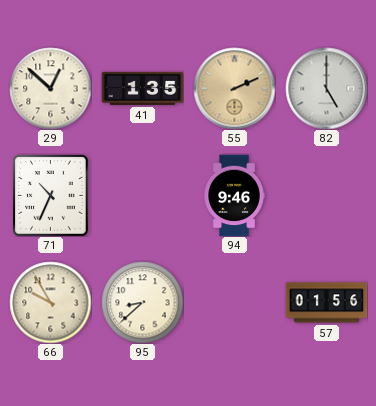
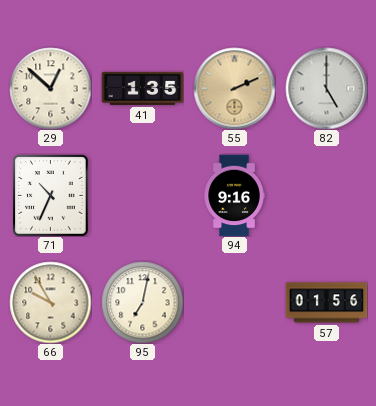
94: 9:46 -> 9:16
95: 8:38 -> 7:02
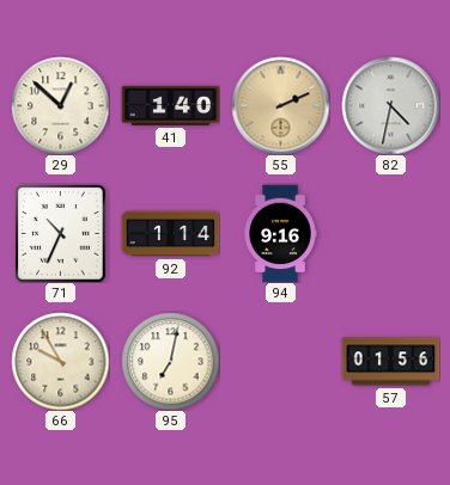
41: 1:35 -> 1:40
82: 5:00 -> 4:32
92: none -> 1:14
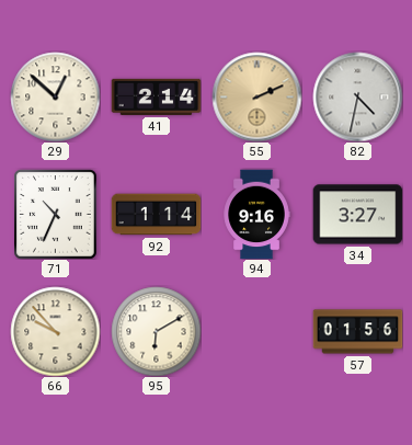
41: 1:40 -> 2:14
34: none -> 3:27
66: 9:55 -> 9:53
95: 7:02 -> 6:10
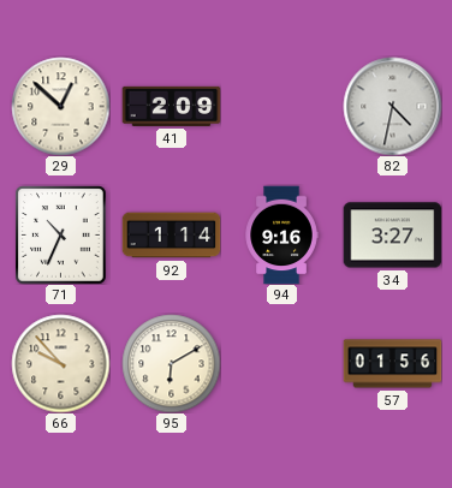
41: 2:14 -> 2:09
55: 2:11 -> none
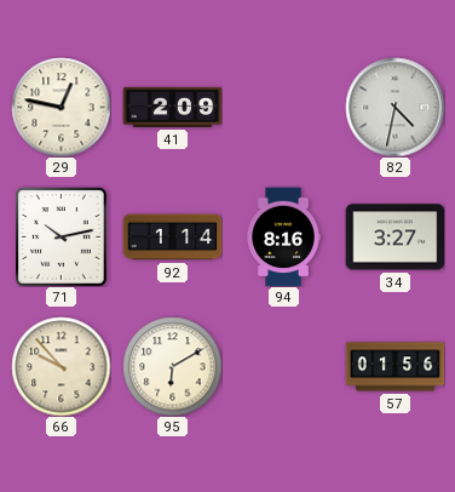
29: 12:52 -> 12:47
71: 10:34 -> 10:13
94: 9:16 -> 8:16
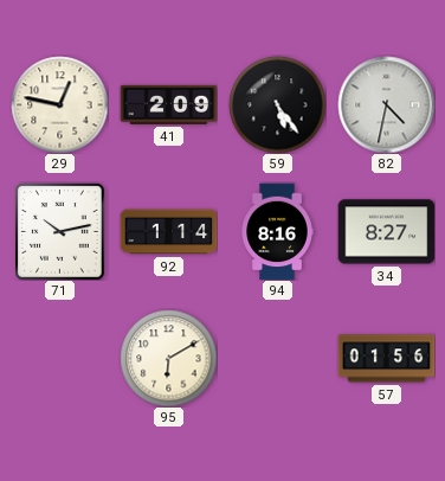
59: none -> 5:24
34: 3:27 -> 8:27
66: 9:53 -> none
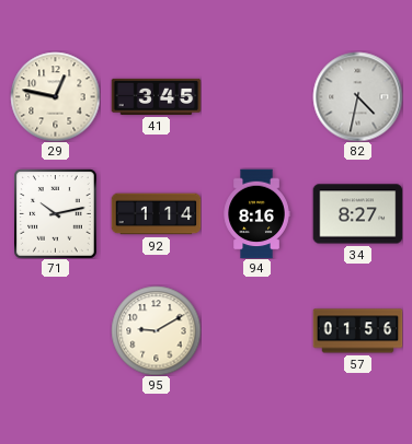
41: 2:09 -> 3:45
59: 5:24 -> none
95: 6:10 -> 9:10
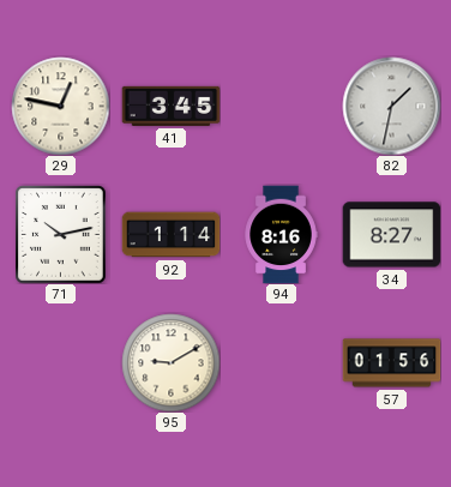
82: 4:32 -> 1:32
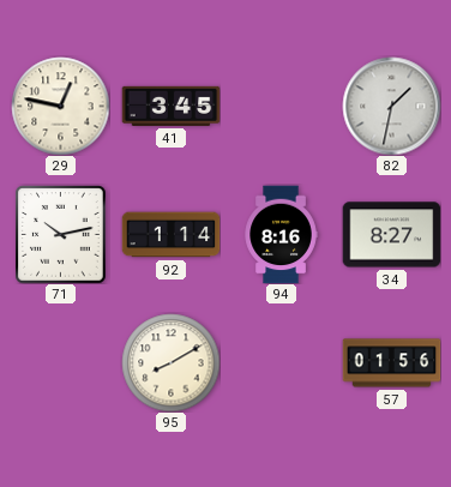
95: 9:10 -> 8:10
